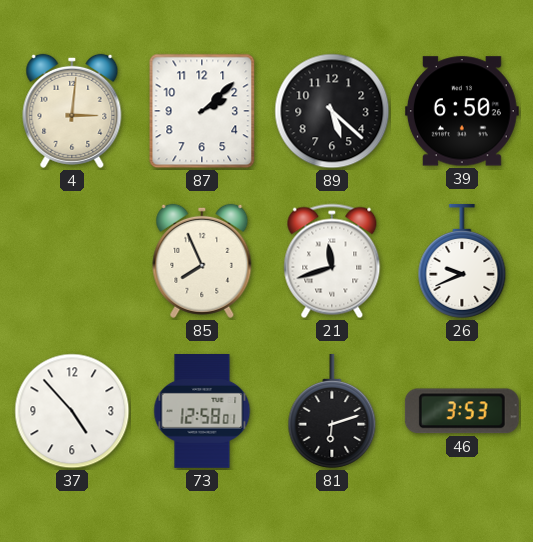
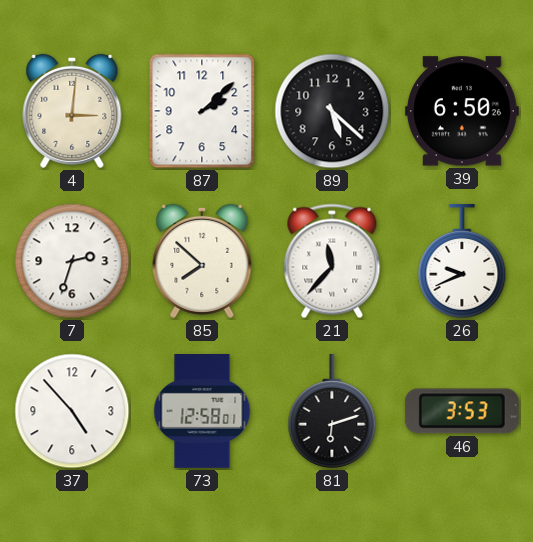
7: none -> 2:33
85: 7:56 -> 7:52
21: 11:42 -> 11:37
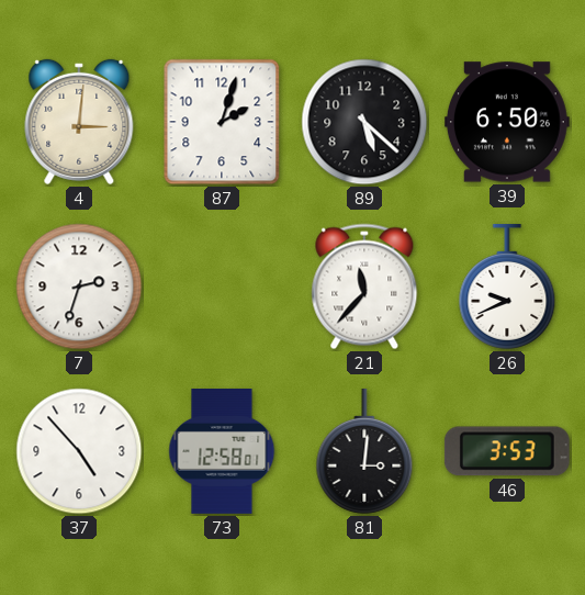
87: 2:08 -> 2:03
85: 7:52 -> none
81: 6:12 -> 3:01
